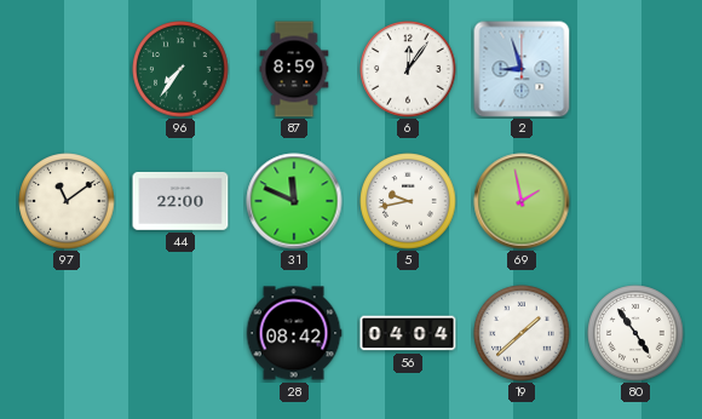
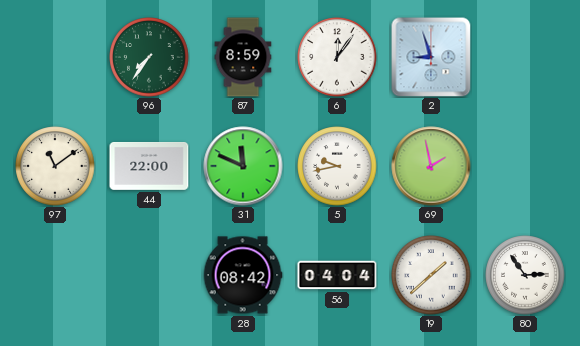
80: 4:54 -> 2:54
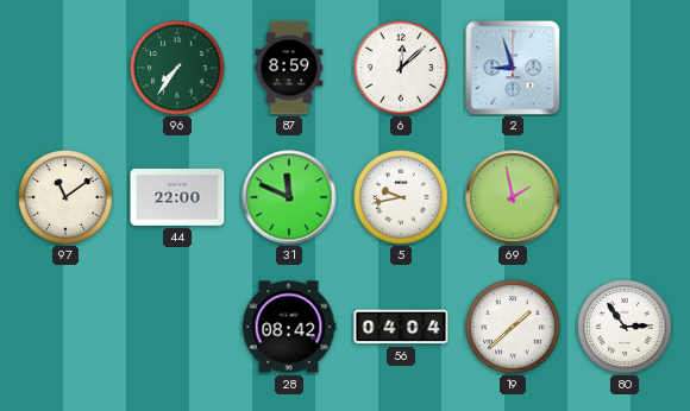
6: 12:06 -> 12:08
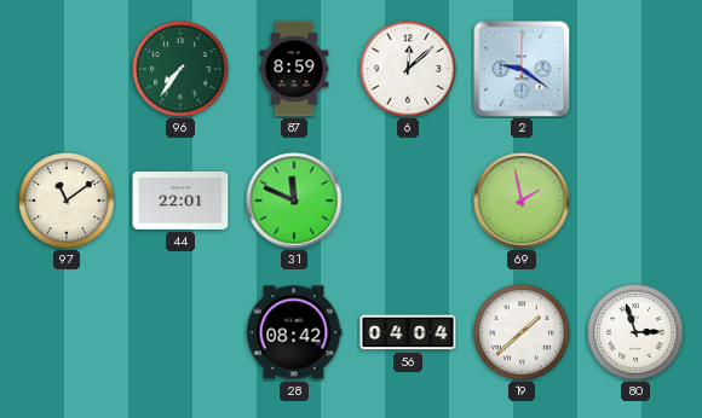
2: 8:57 -> 9:21
44: 22:00 -> 22:01
5: 9:43 -> none
80: 2:54 -> 2:57
